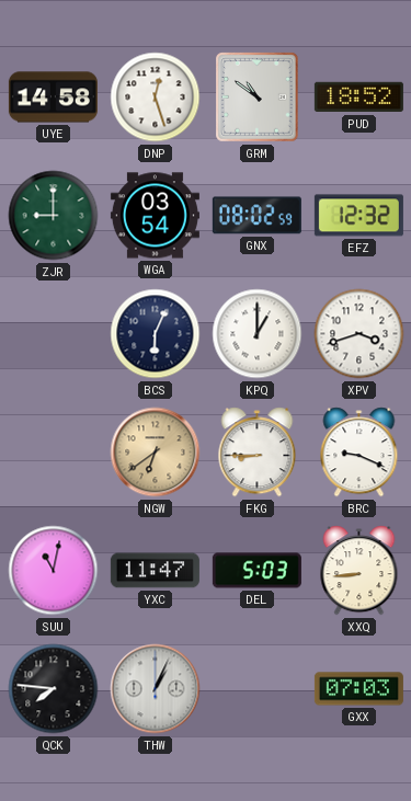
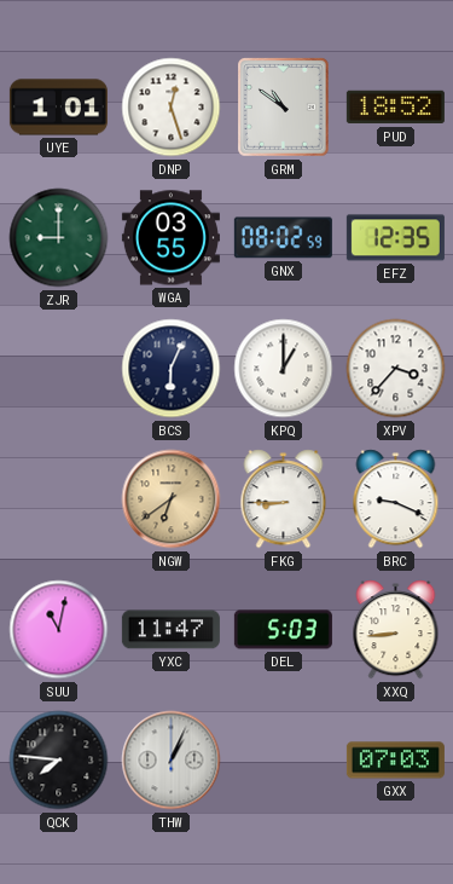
UYE: 14:58 -> 1:01
WGA: 03:54 -> 03:55
EFZ: 12:32 -> 12:35
XPV: 3:42 -> 3:37
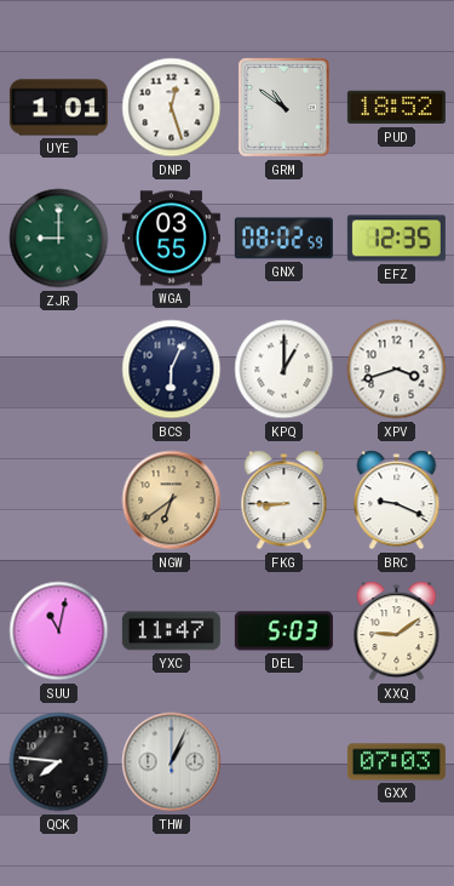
XPV: 3:37 -> 3:42
XXQ: 8:44 -> 9:09
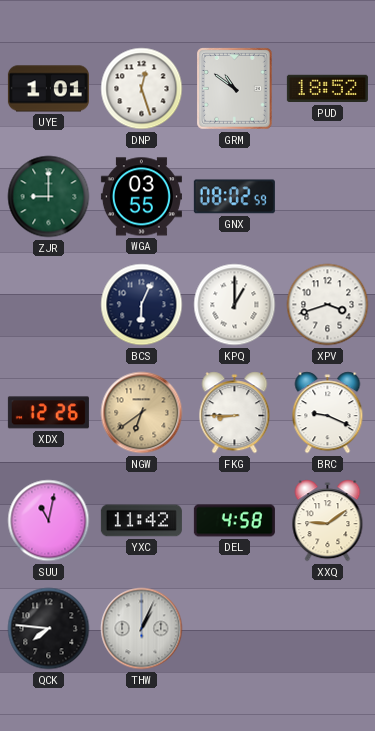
EFZ: 12:35 -> none
XDX: none -> 12:26
YXC: 11:47 -> 11:42
DEL: 5:03 -> 4:58
GXX: 07:03 -> none
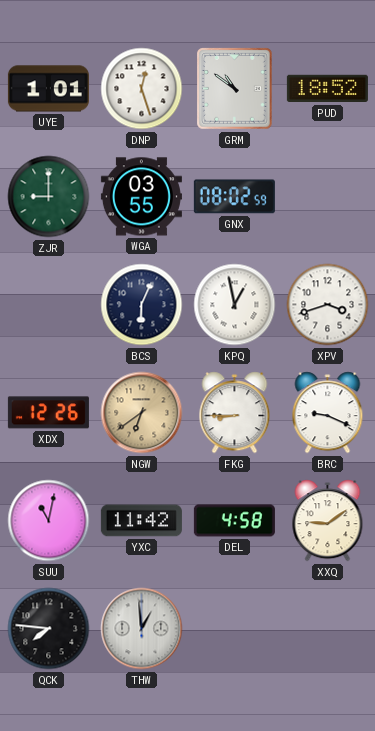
KPQ: 1:00 -> 12:58
THW: 1:04 -> 12:59
